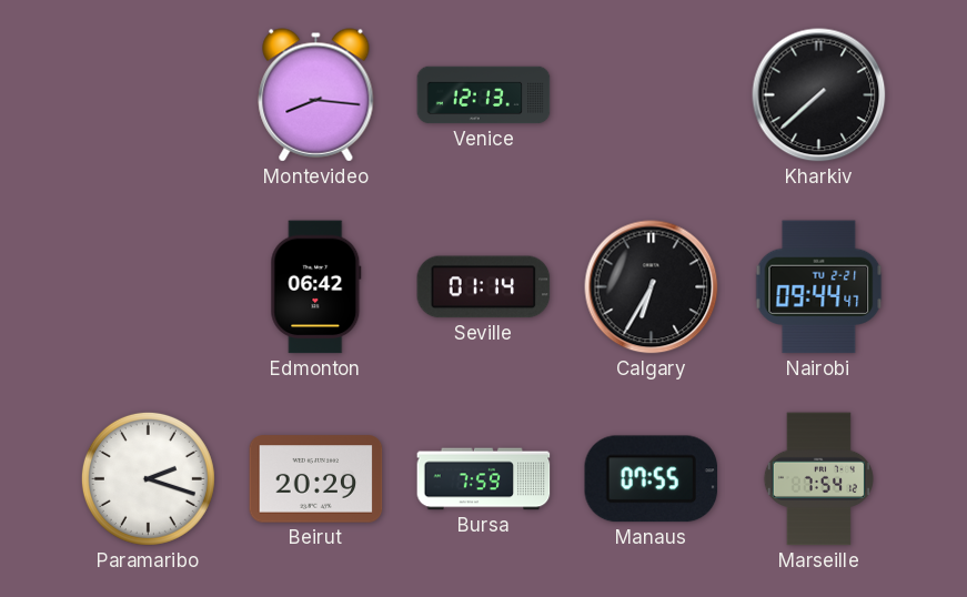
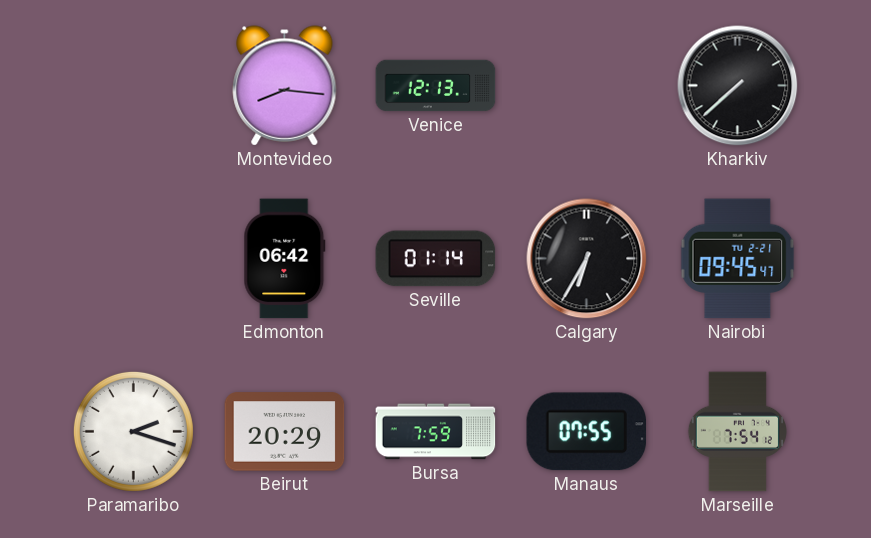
Nairobi: 09:44 -> 09:45
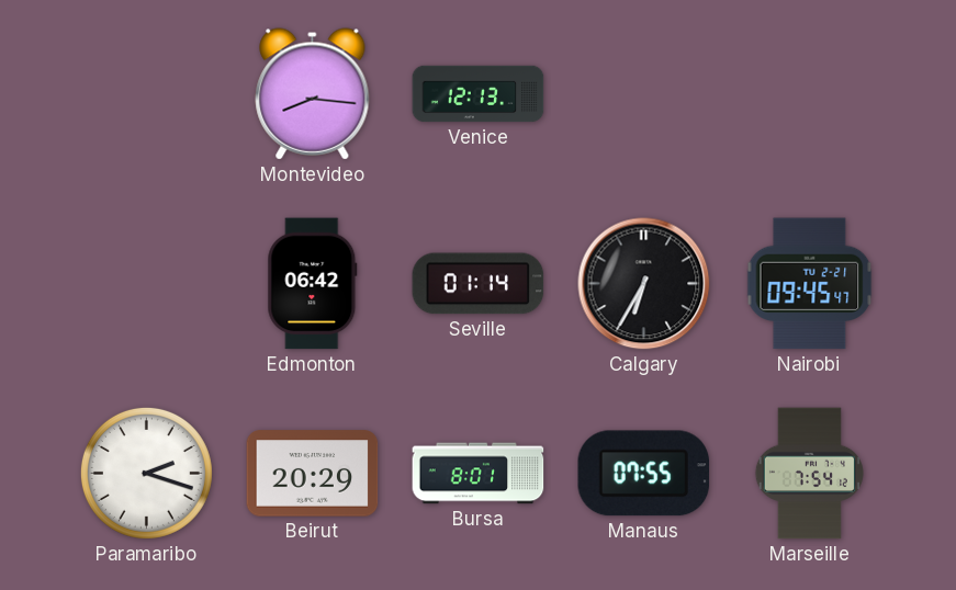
Kharkiv: 7:38 -> none
Bursa: 7:59 -> 8:01
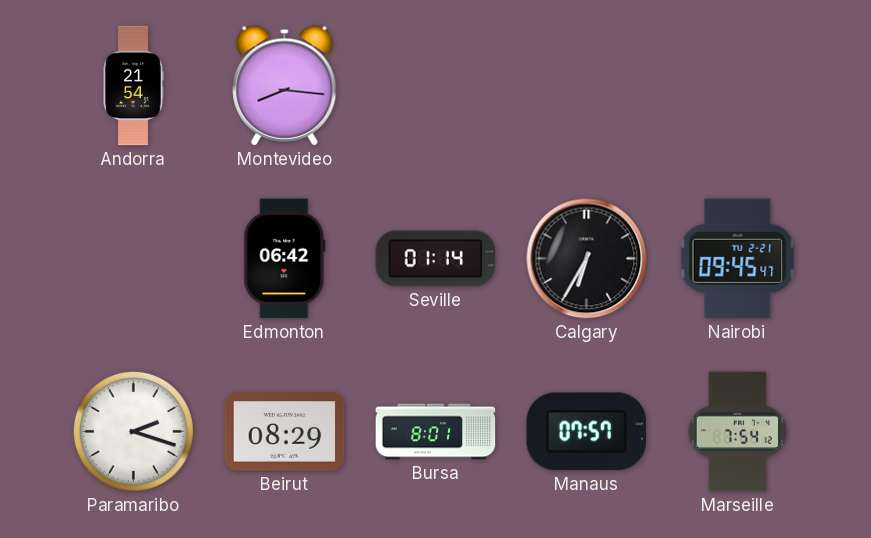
Andorra: none -> 21:54
Venice: 12:13 -> none
Beirut: 20:29 -> 08:29
Manaus: 07:55 -> 07:57
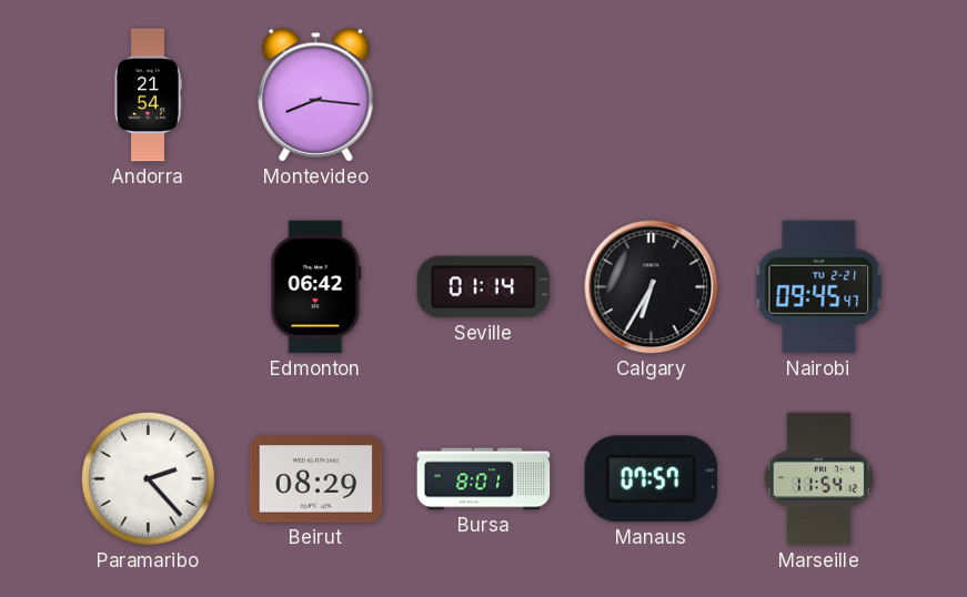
Paramaribo: 2:18 -> 2:23
Marseille: 7:54 -> 11:54
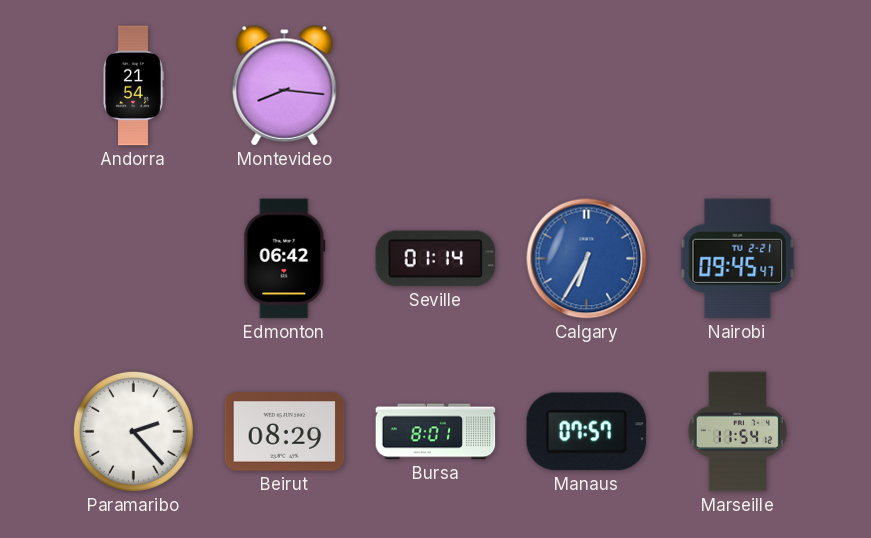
Calgary dial: black -> blue
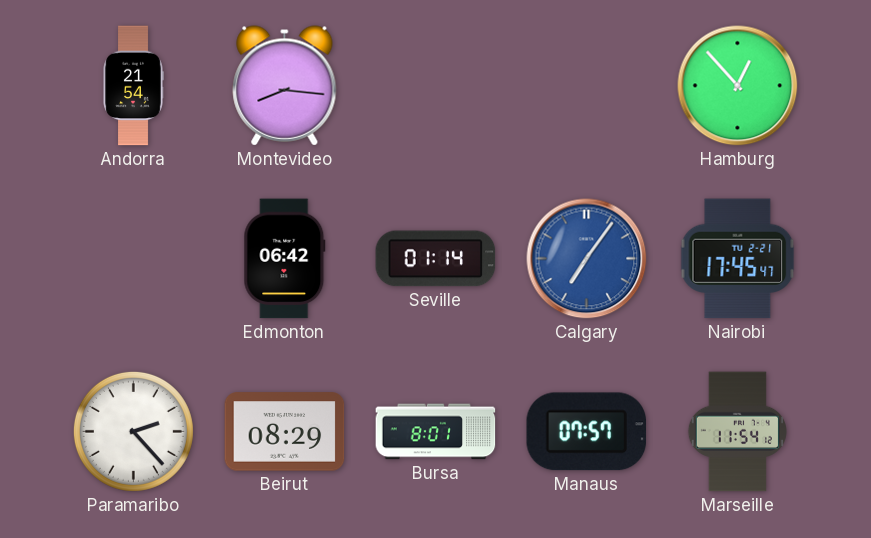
Hamburg: none -> 12:53
Calgary: 6:35 -> 7:06
Nairobi: 09:45 -> 17:45
